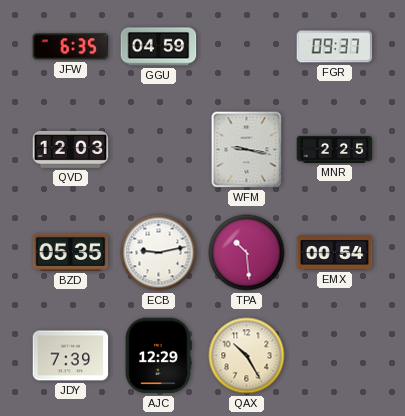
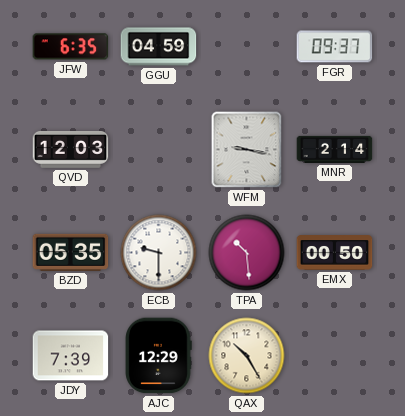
MNR: 2:25 -> 2:14
ECB: 9:13 -> 9:30
EMX: 00:54 -> 00:50
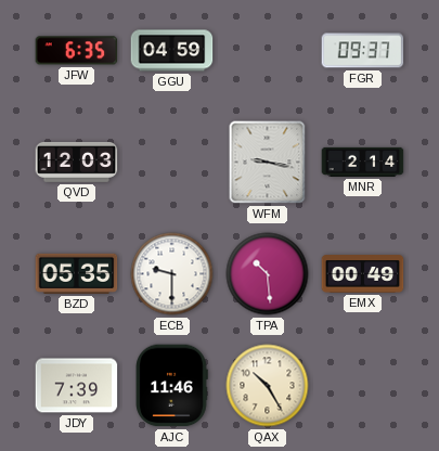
EMX: 00:50 -> 00:49
AJC: 12:29 -> 11:46
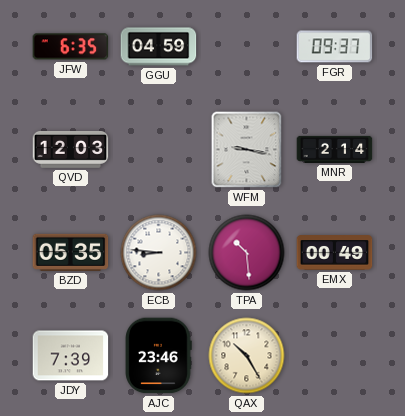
ECB: 9:30 -> 8:46
AJC: 11:46 -> 23:46
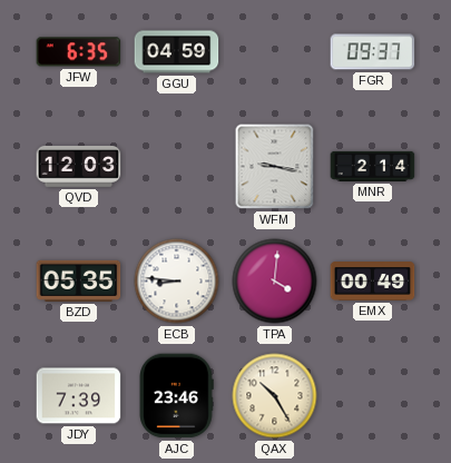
TPA: 10:29 -> 4:01
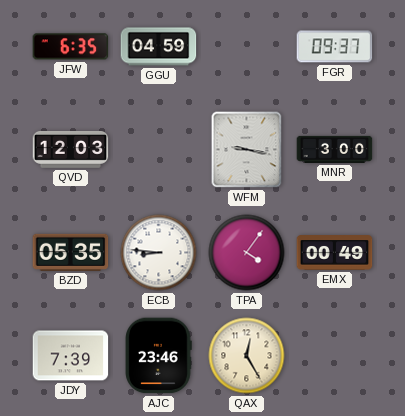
MNR: 2:14 -> 3:00
TPA: 4:01 -> 4:06
QAX: 10:25 -> 12:25
